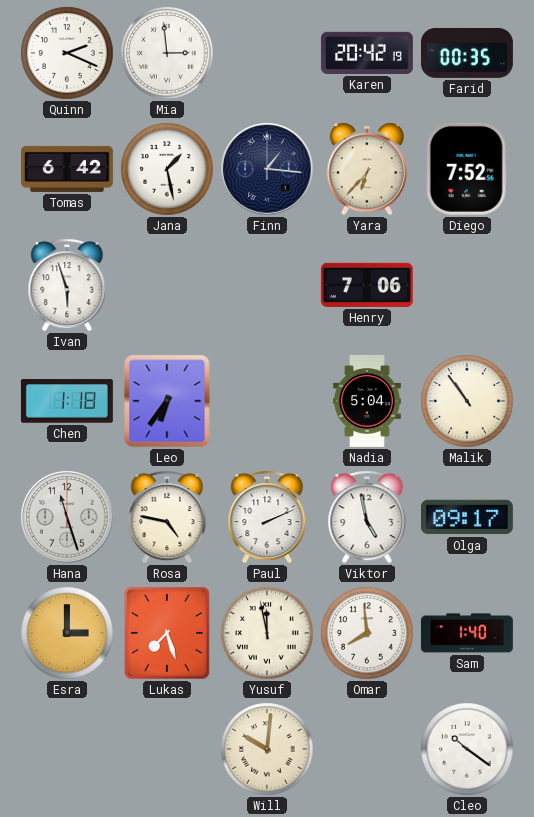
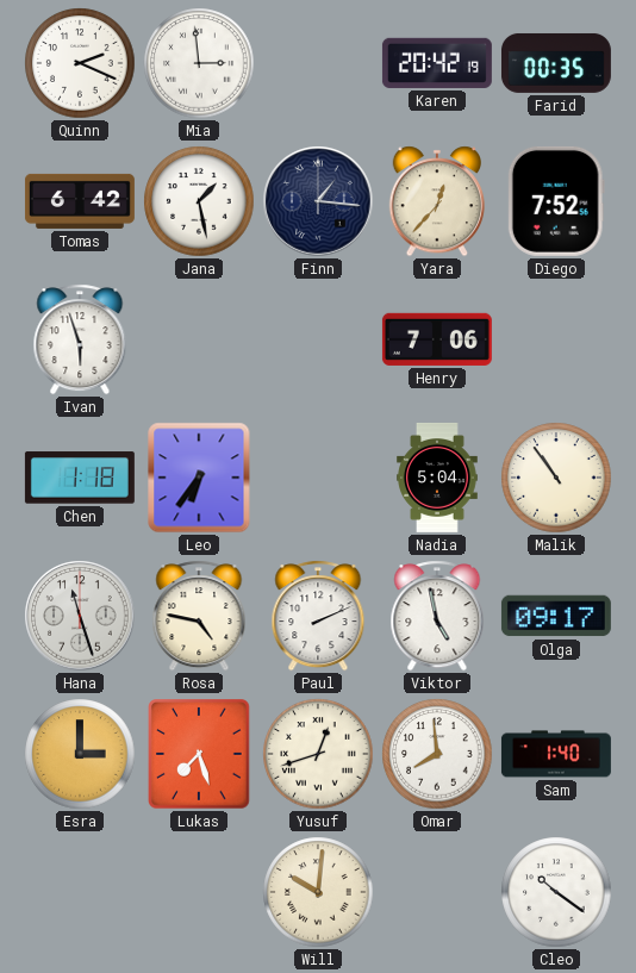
Yara: 6:37 -> 12:37
Yusuf: 11:58 -> 12:42
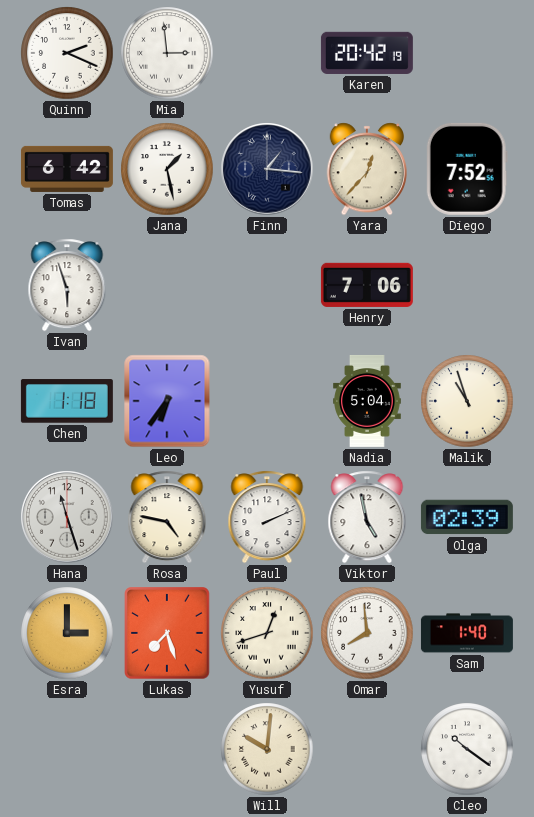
Farid: 00:35 -> none
Malik: 10:54 -> 10:57
Olga: 09:17 -> 02:39
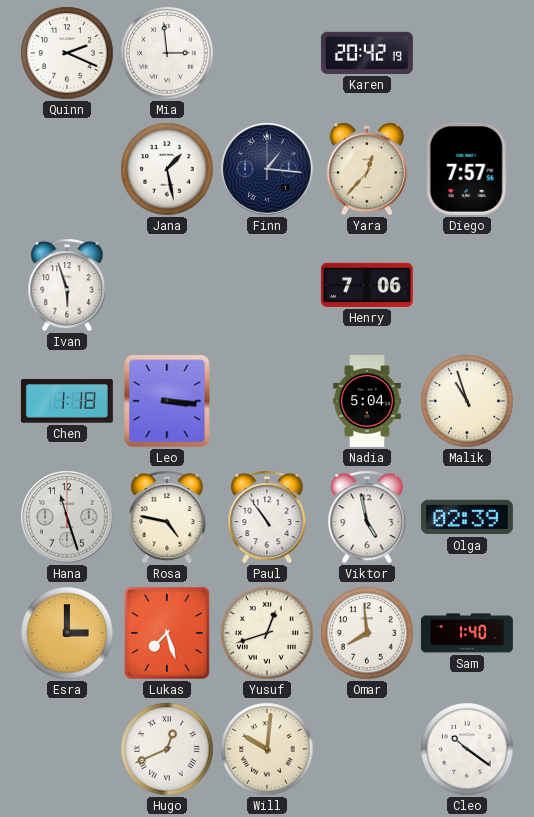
Tomas: 6:42 -> none
Diego: 7:52 -> 7:57
Leo: 6:36 -> 3:16
Paul: 2:11 -> 10:54
Hugo: none -> 12:41
